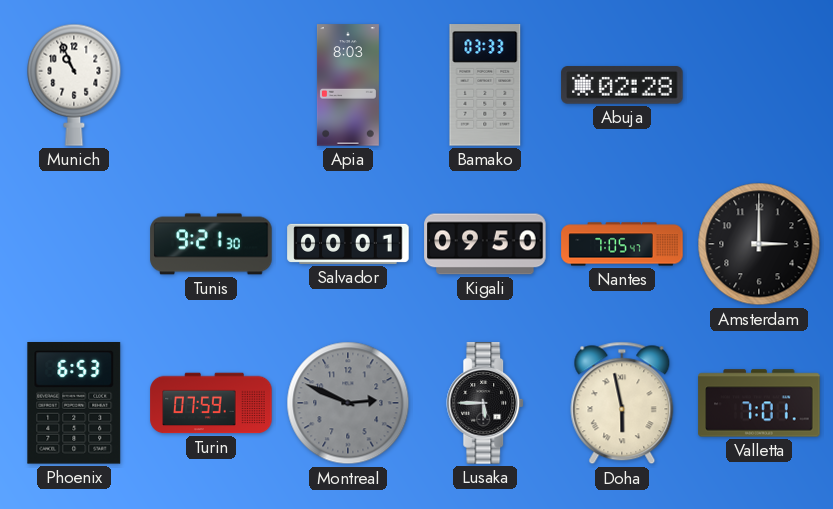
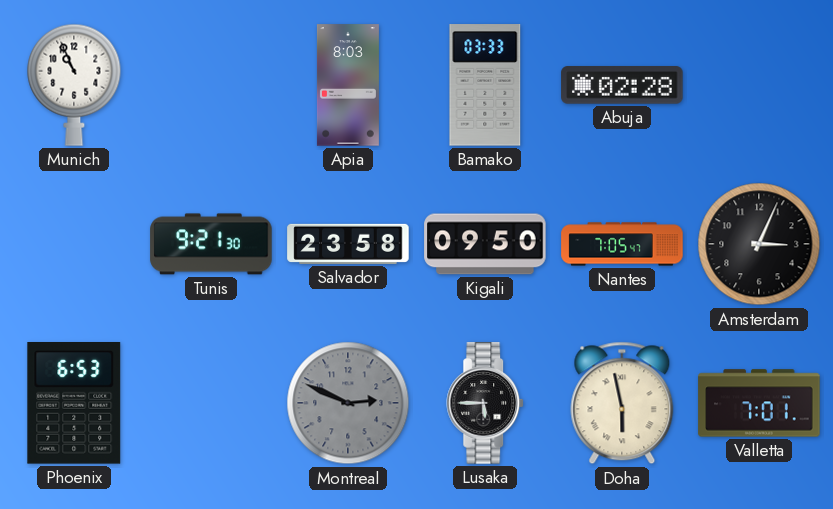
Salvador: 00:01 -> 23:58
Amsterdam: 3:00 -> 3:04
Turin: 07:59 -> none
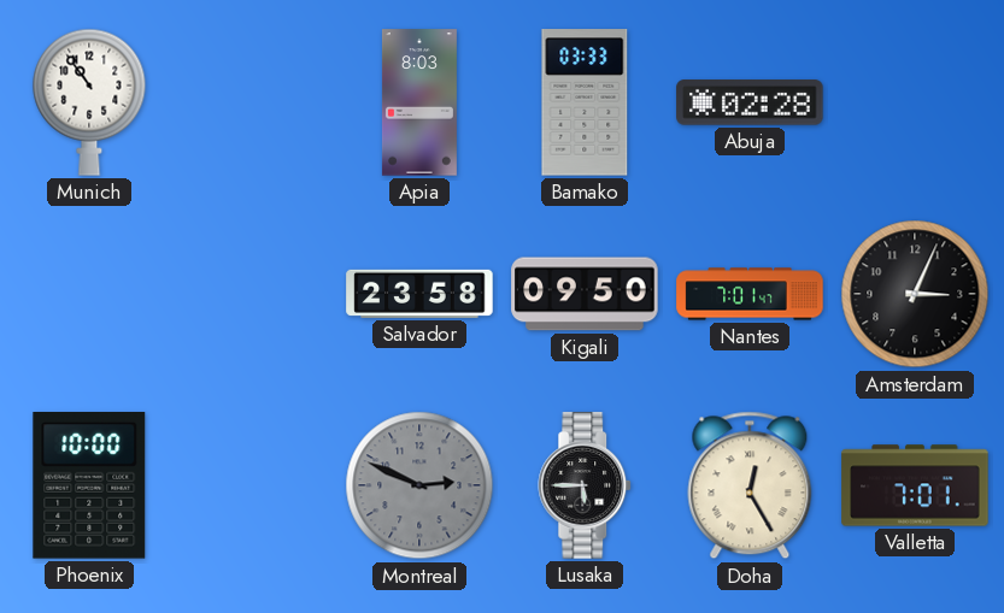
Munich: 10:56 -> 10:54
Tunis: 9:21 -> none
Nantes: 7:05 -> 7:01
Phoenix: 6:53 -> 10:00
Doha: 5:58 -> 12:25
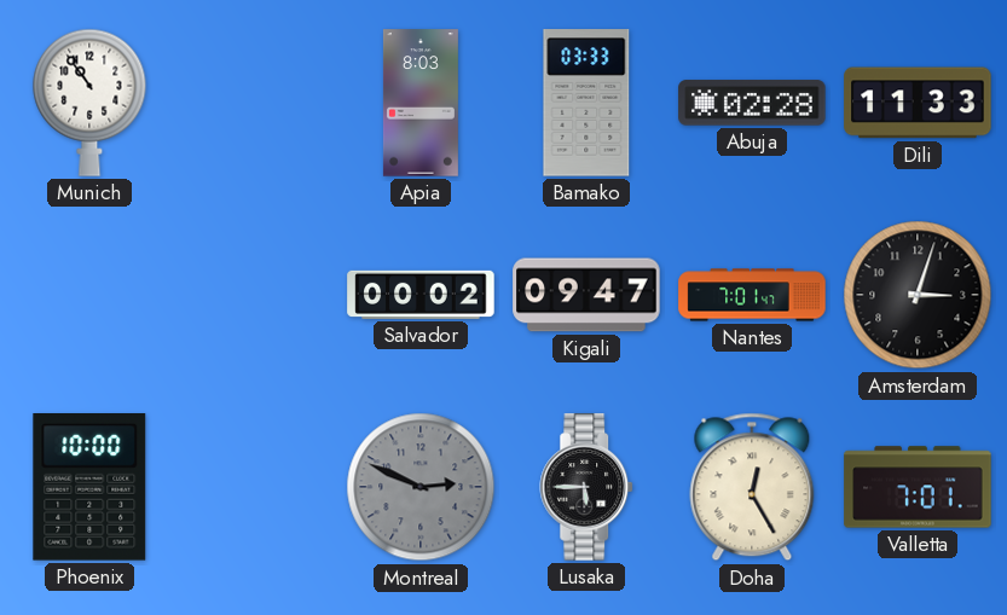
Dili: none -> 11:33
Salvador: 23:58 -> 00:02
Kigali: 09:50 -> 09:47
Amsterdam: 3:04 -> 3:03
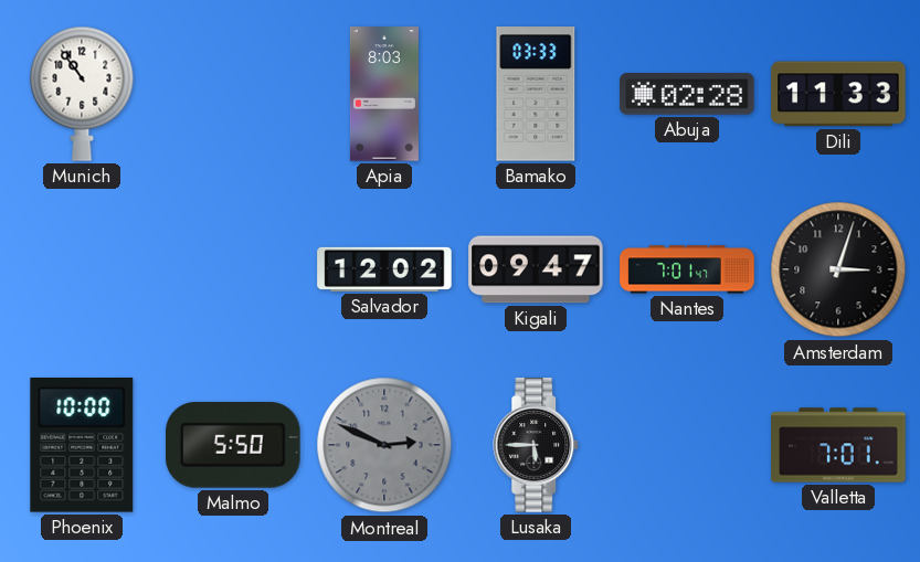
Salvador: 00:02 -> 12:02
Malmo: none -> 5:50
Doha: 12:25 -> none
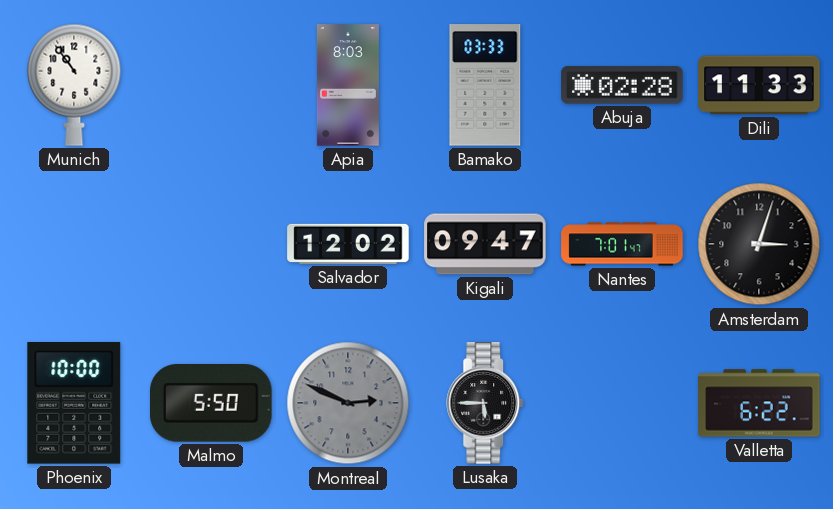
Valletta: 7:01 -> 6:22
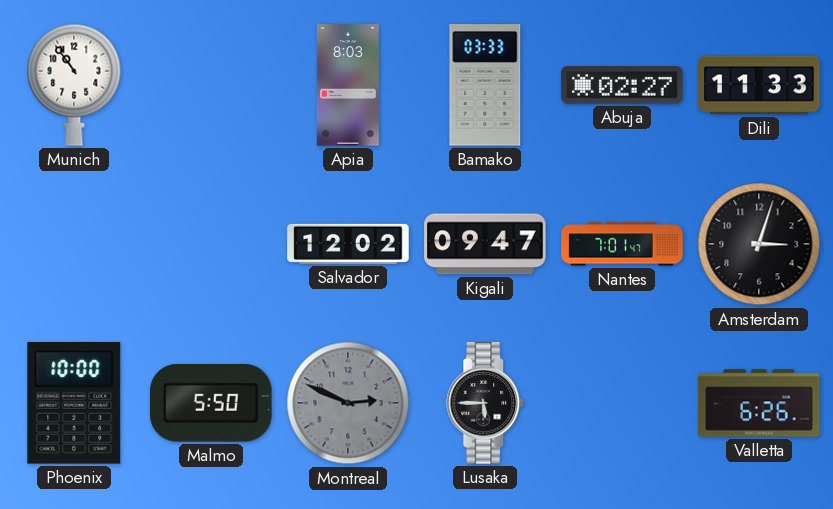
Abuja: 02:28 -> 02:27
Valletta: 6:22 -> 6:26
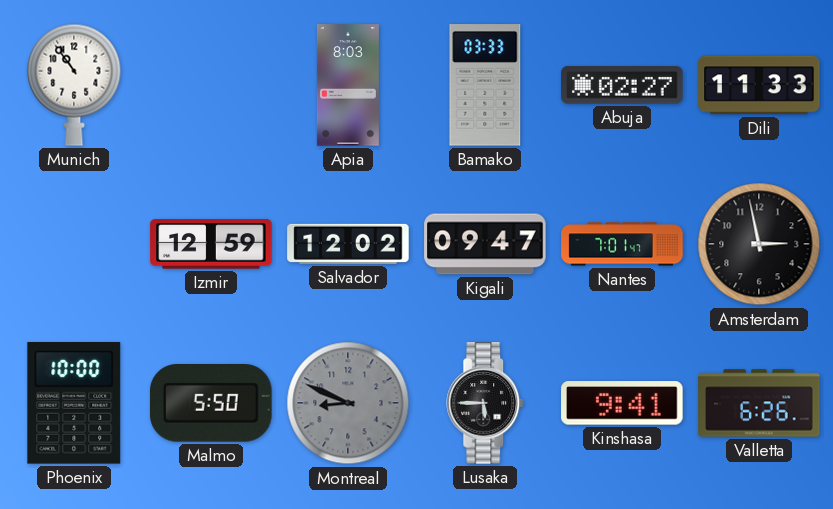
Izmir: none -> 12:59
Amsterdam: 3:03 -> 2:58
Montreal: 2:49 -> 8:49
Kinshasa: none -> 9:41
